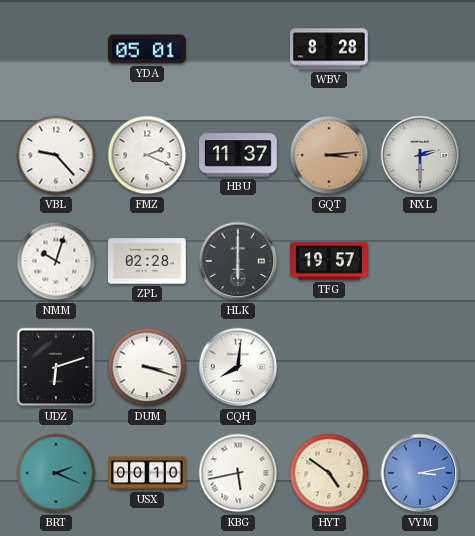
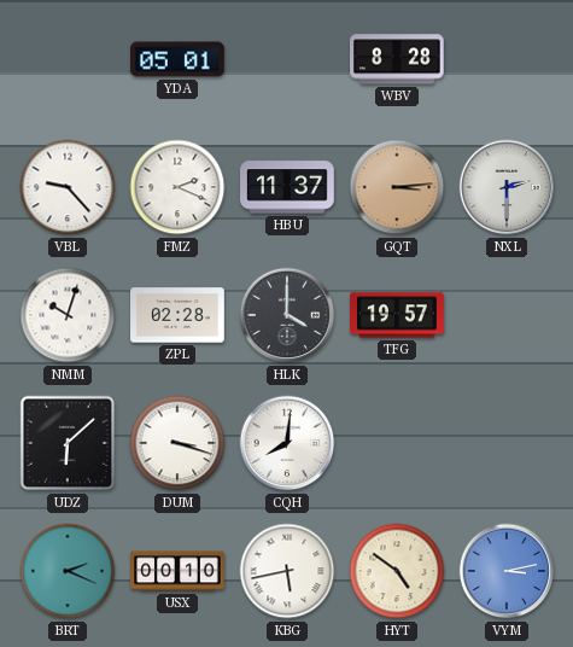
HLK: 6:00 -> 4:00
UDZ: 6:12 -> 6:08
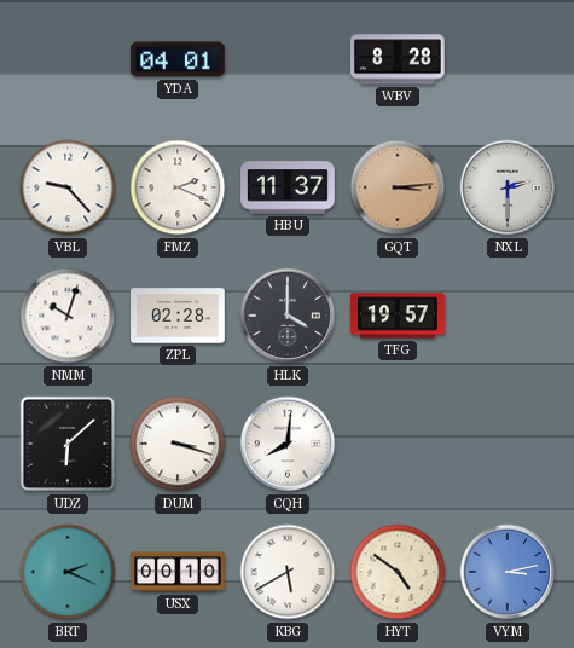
YDA: 05:01 -> 04:01
KBG: 5:43 -> 5:40
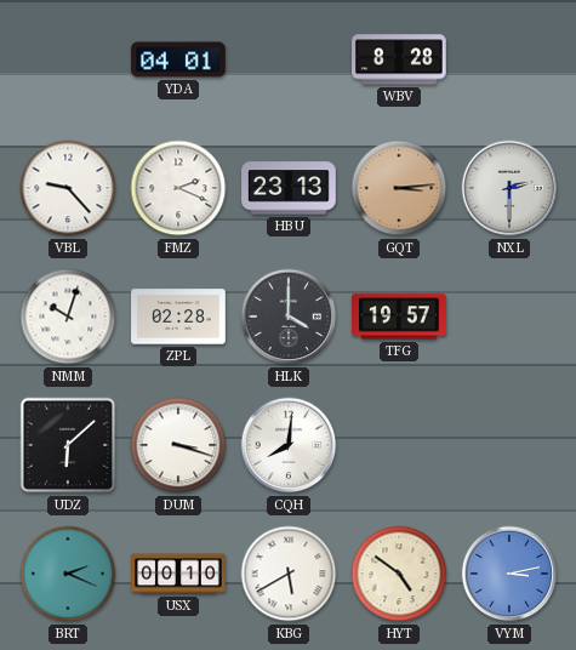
HBU: 11:37 -> 23:13
